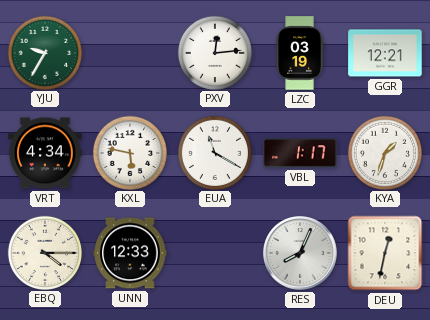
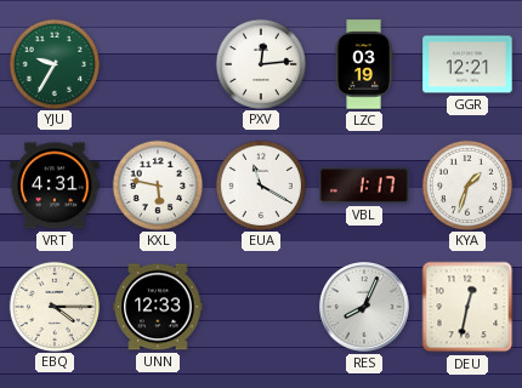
VRT: 4:34 -> 4:31
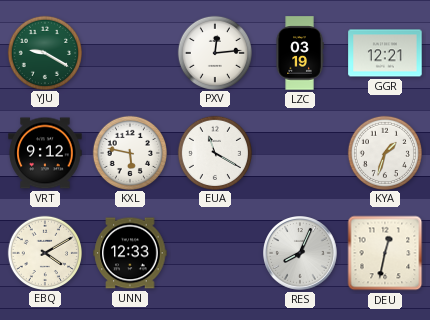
YJU: 9:35 -> 9:20
VRT: 4:31 -> 9:12
VBL: 1:17 -> none
EBQ: 4:15 -> 4:10
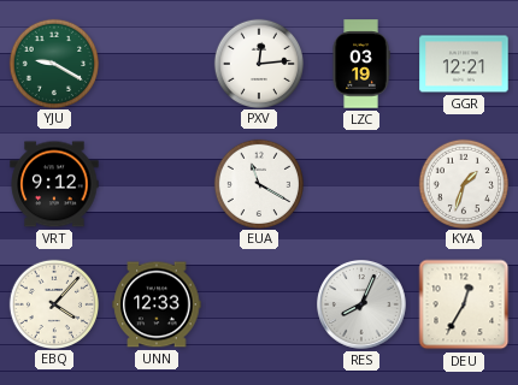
KXL: 5:47 -> none
EBQ: 4:10 -> 4:07
DEU: 12:32 -> 12:35
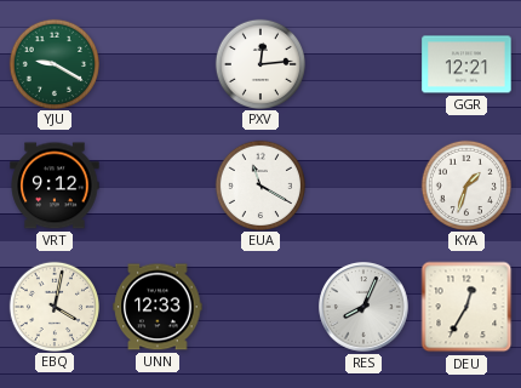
LZC: 03:19 -> none
EBQ: 4:07 -> 4:02
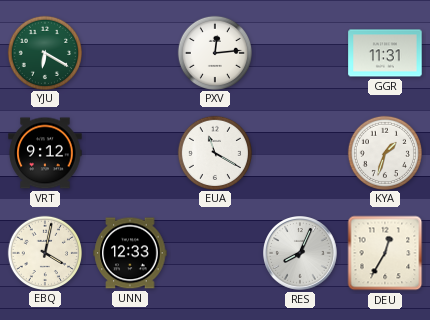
YJU: 9:20 -> 6:20
GGR: 12:21 -> 11:31
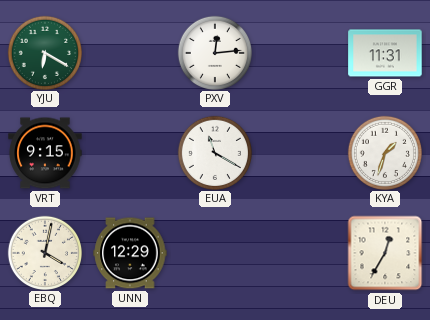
VRT: 9:12 -> 9:15
UNN: 12:33 -> 12:29
RES: 8:04 -> none
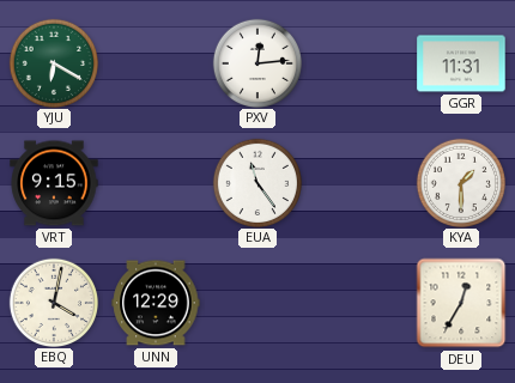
EUA: 11:20 -> 11:24
KYA: 1:33 -> 1:30
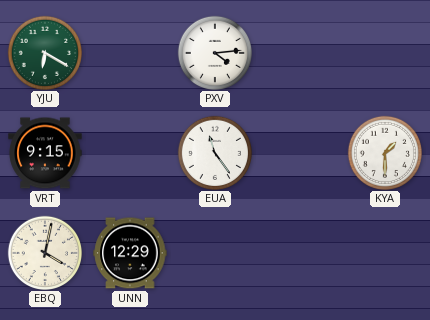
PXV: 12:14 -> 4:14
GGR: 11:31 -> none
DEU: 12:35 -> none
